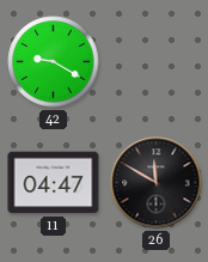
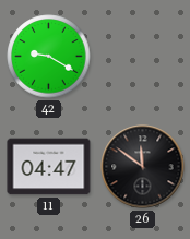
26: 11:50 -> 11:51
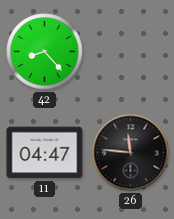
42: 9:20 -> 8:23
26: 11:51 -> 11:46
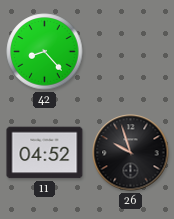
11: 04:47 -> 04:52
26: 11:46 -> 9:57
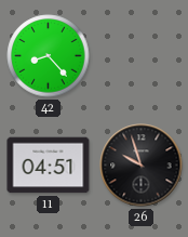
11: 04:52 -> 04:51
